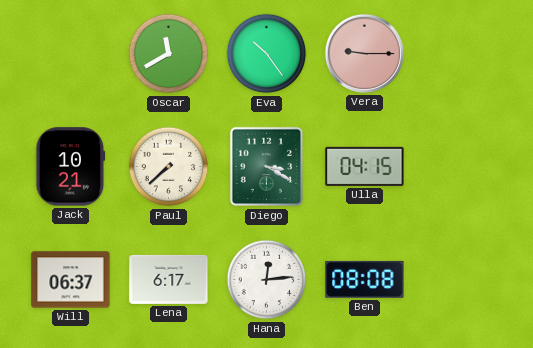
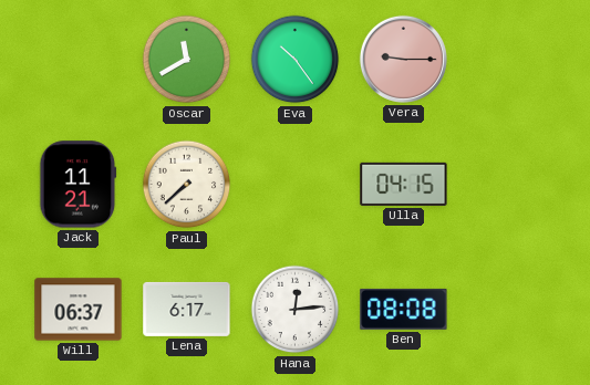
Jack: 10:21 -> 11:21
Diego: 3:20 -> none
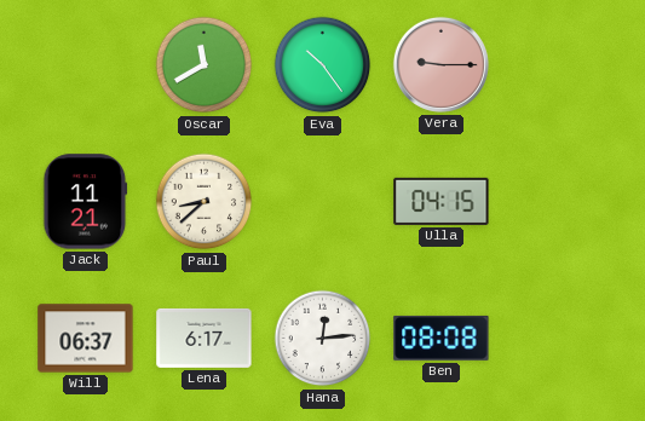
Paul: 7:38 -> 8:38
